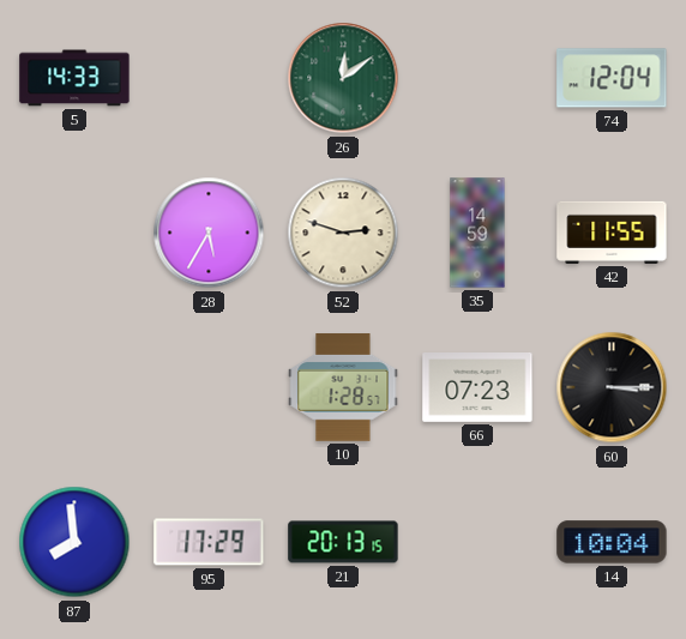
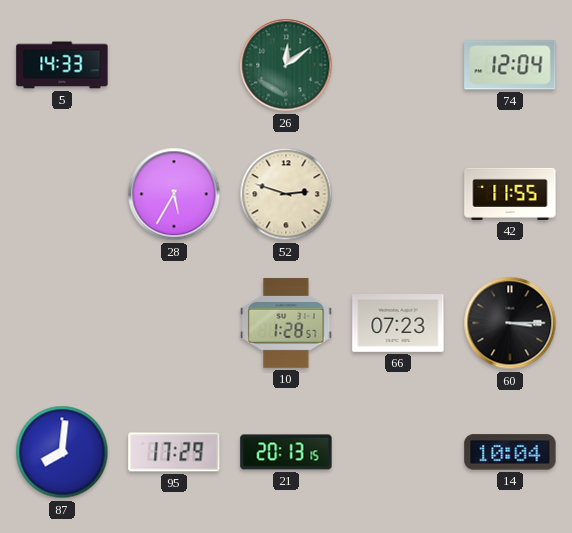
35: 14:59 -> none
87: 7:59 -> 8:01
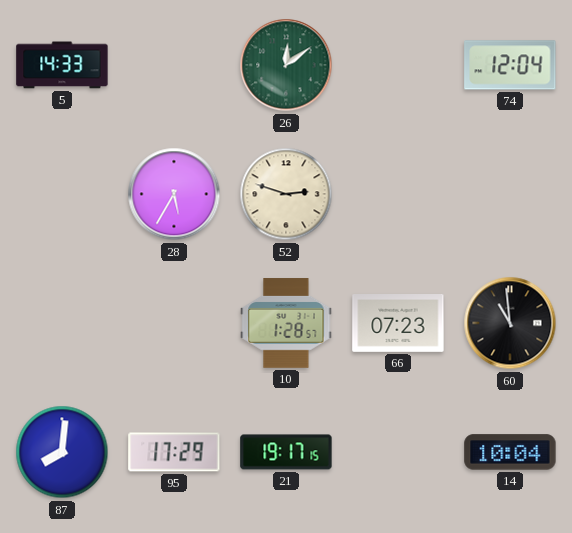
42: 11:55 -> none
60: 3:15 -> 10:59
21: 20:13 -> 19:17
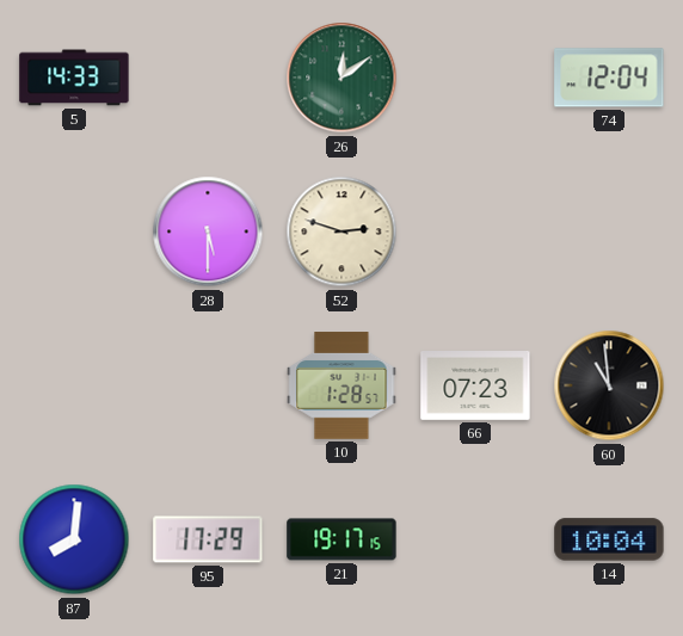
28: 5:35 -> 5:30
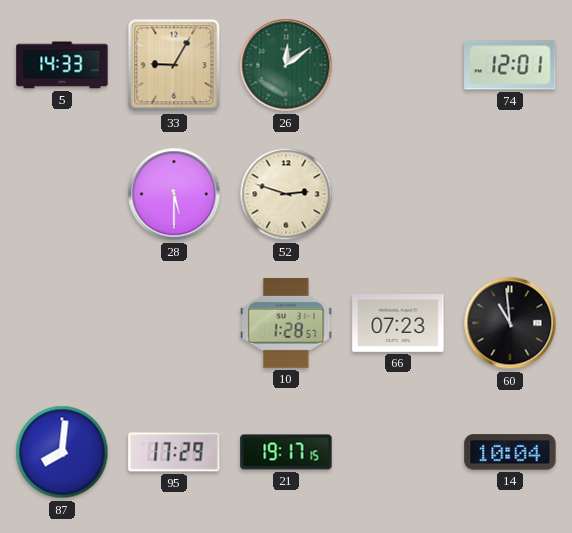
33: none -> 9:05
74: 12:04 -> 12:01
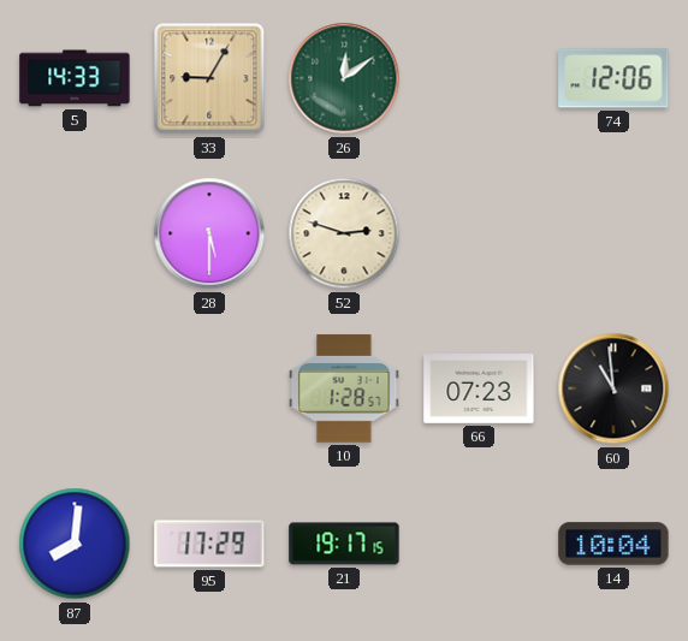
74: 12:01 -> 12:06
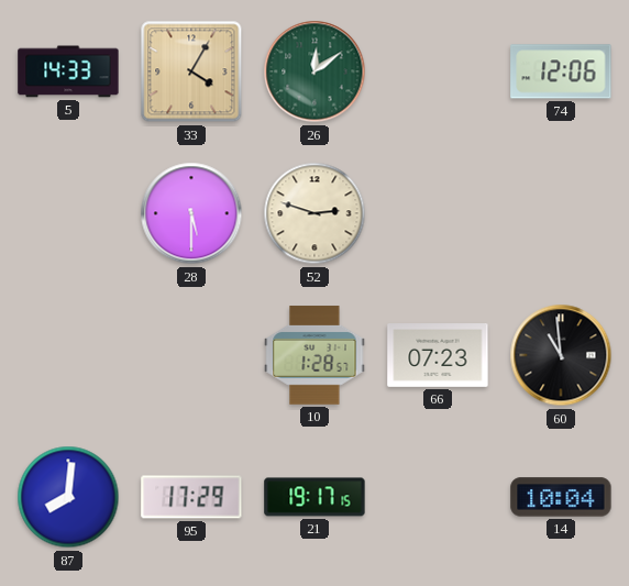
33: 9:05 -> 4:05
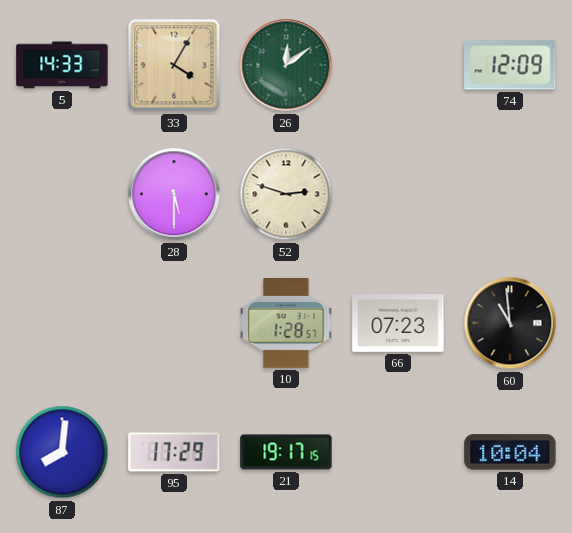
74: 12:06 -> 12:09
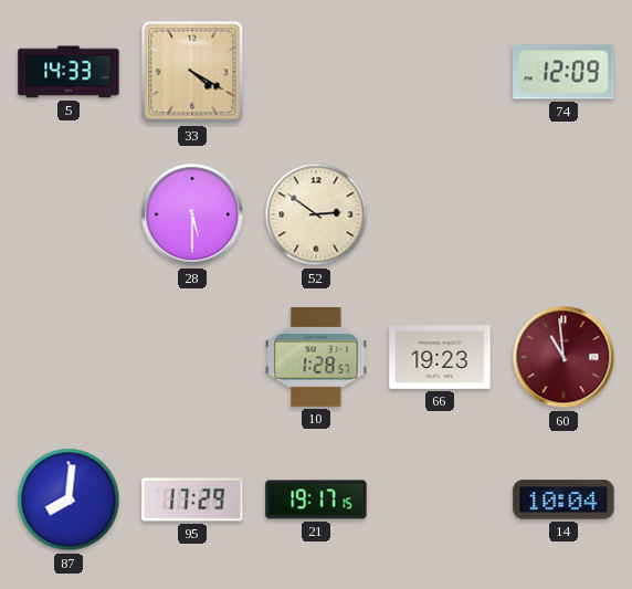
33: 4:05 -> 4:20
26: 12:09 -> none
52: 2:48 -> 2:51
66: 07:23 -> 19:23
60 dial: black -> burgundy
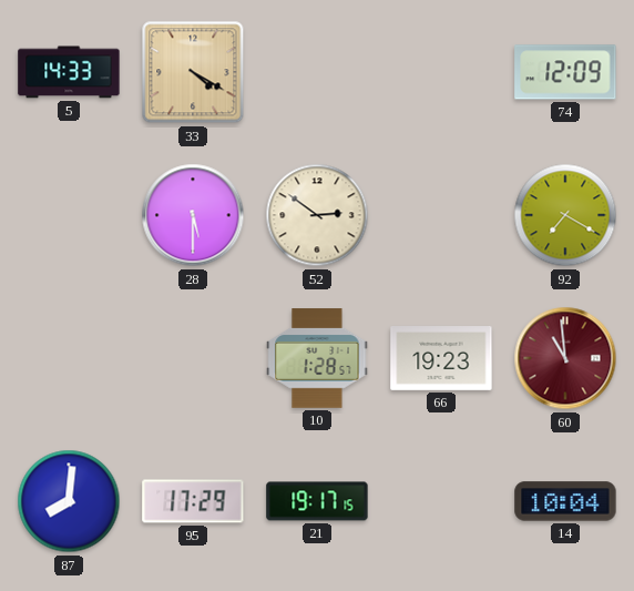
92: none -> 7:20
